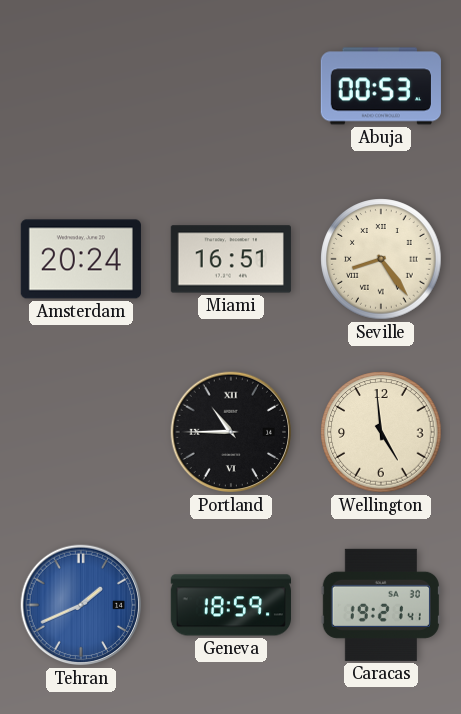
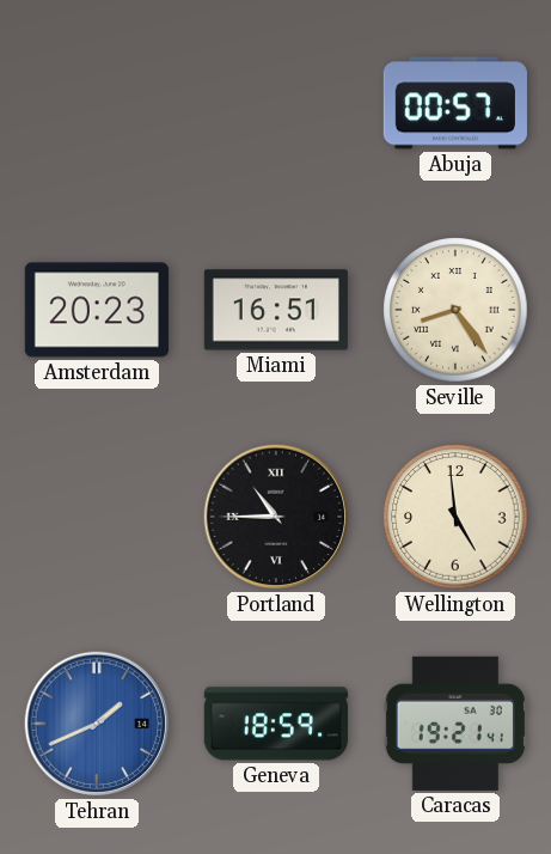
Abuja: 00:53 -> 00:57
Amsterdam: 20:24 -> 20:23
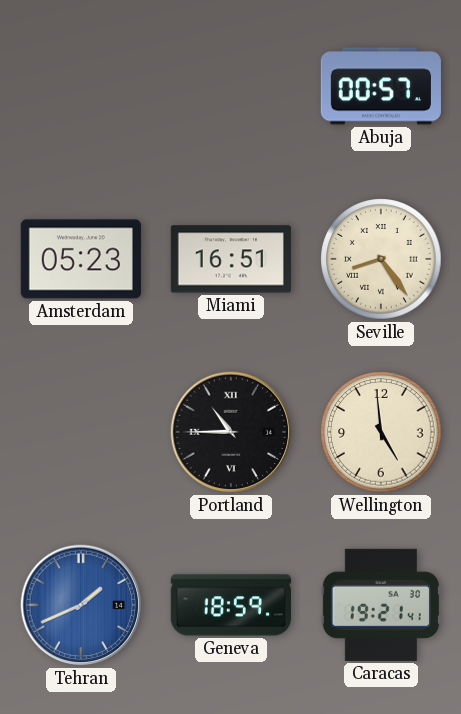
Amsterdam: 20:23 -> 05:23
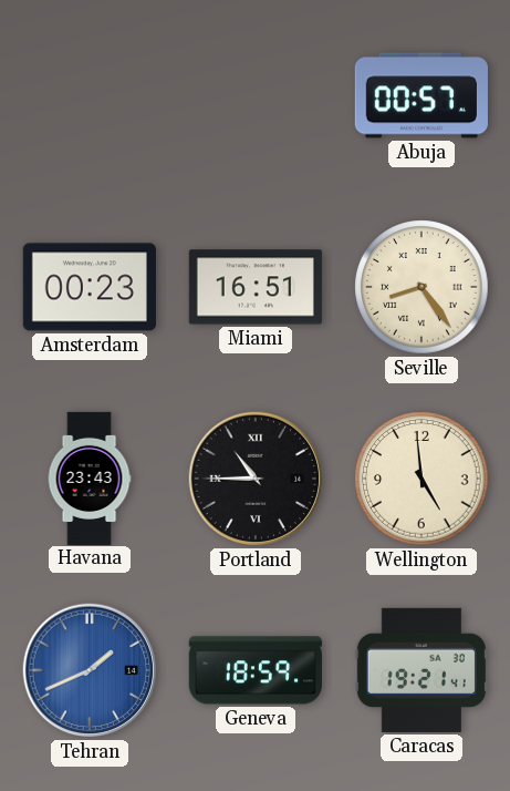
Amsterdam: 05:23 -> 00:23
Havana: none -> 23:43
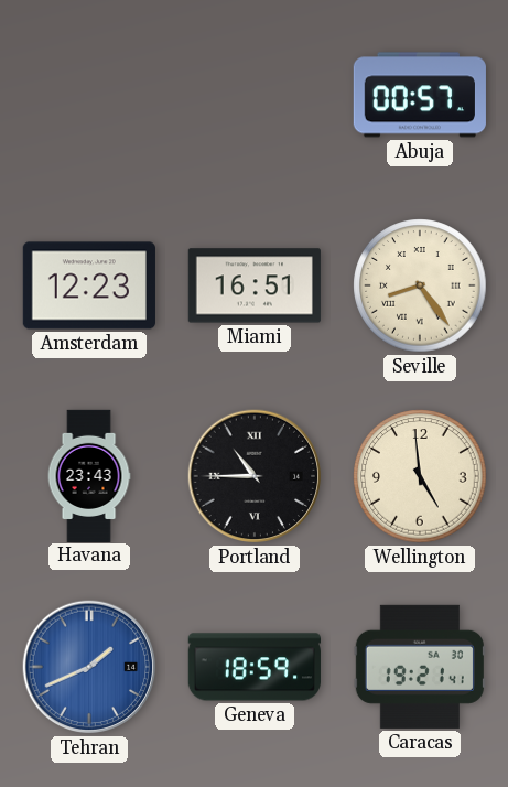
Amsterdam: 00:23 -> 12:23
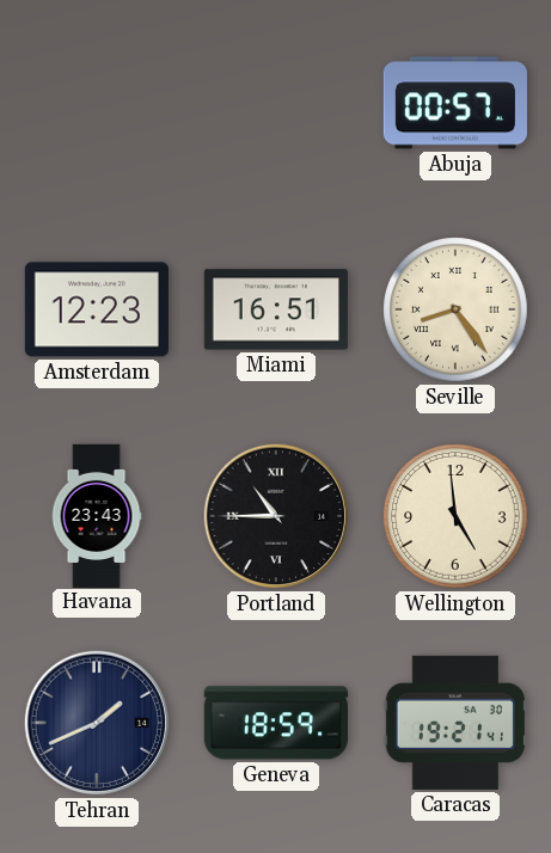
Tehran dial: blue -> navy
